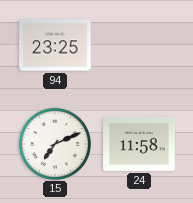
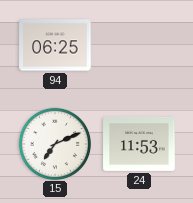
94: 23:25 -> 06:25
24: 11:58 -> 11:53
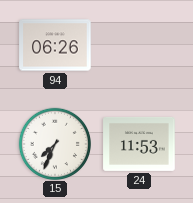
94: 06:25 -> 06:26
15: 7:11 -> 7:34
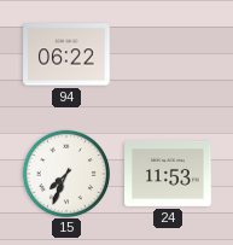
94: 06:26 -> 06:22
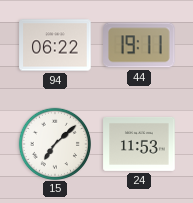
44: none -> 19:11
15: 7:34 -> 7:08
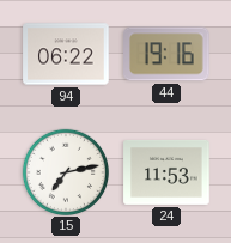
44: 19:11 -> 19:16
15: 7:08 -> 7:13
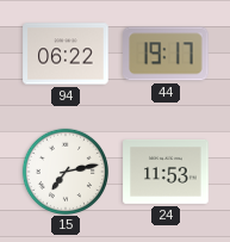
44: 19:16 -> 19:17
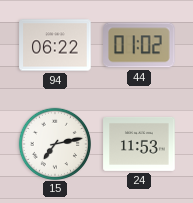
44: 19:17 -> 01:02
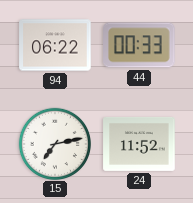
44: 01:02 -> 00:33
24: 11:53 -> 11:52
